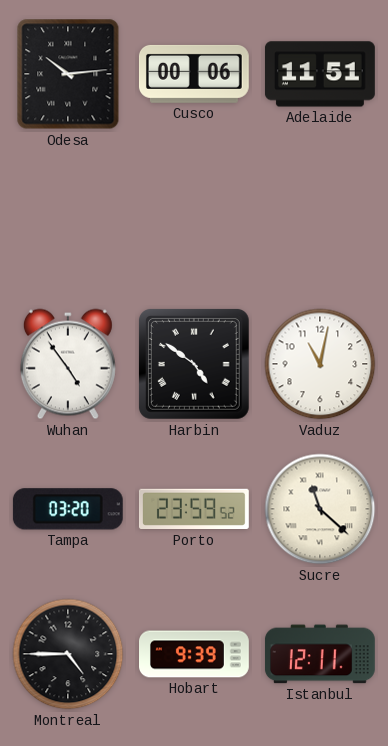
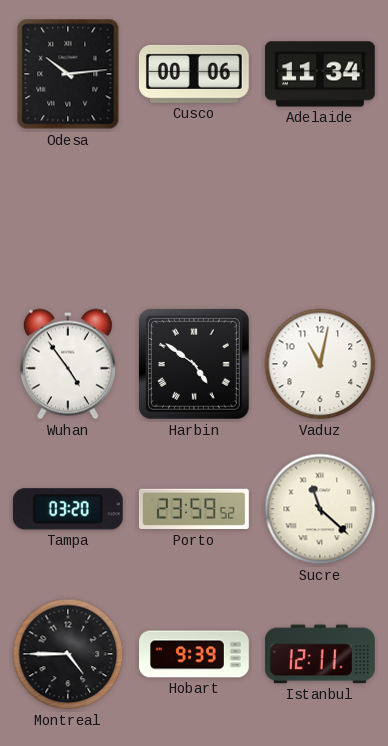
Adelaide: 11:51 -> 11:34
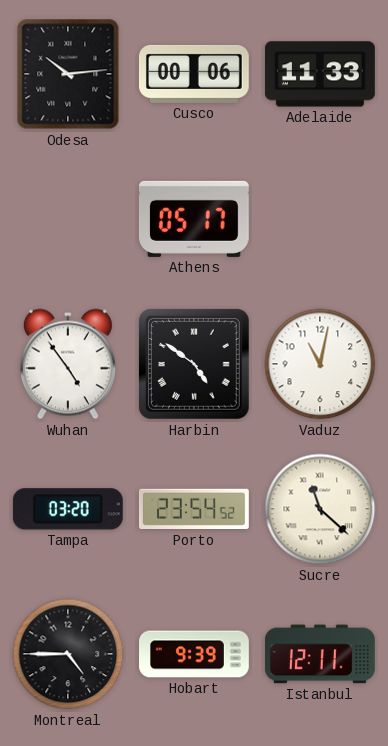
Adelaide: 11:34 -> 11:33
Athens: none -> 05:17
Porto: 23:59 -> 23:54
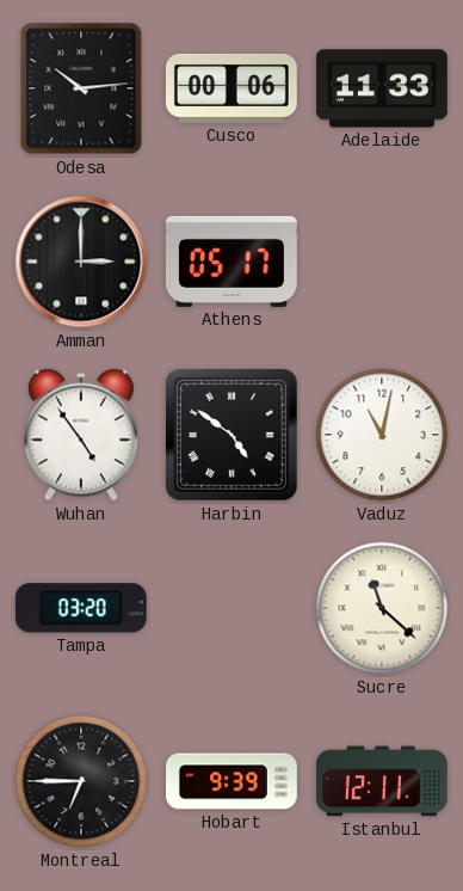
Amman: none -> 3:00
Porto: 23:54 -> none
Montreal: 4:45 -> 6:45
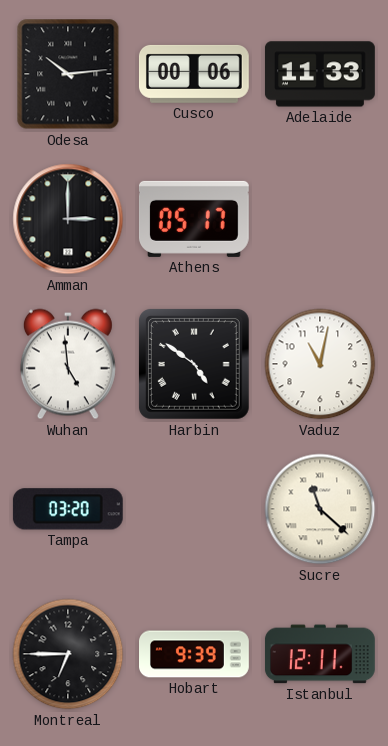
Wuhan: 4:54 -> 4:59
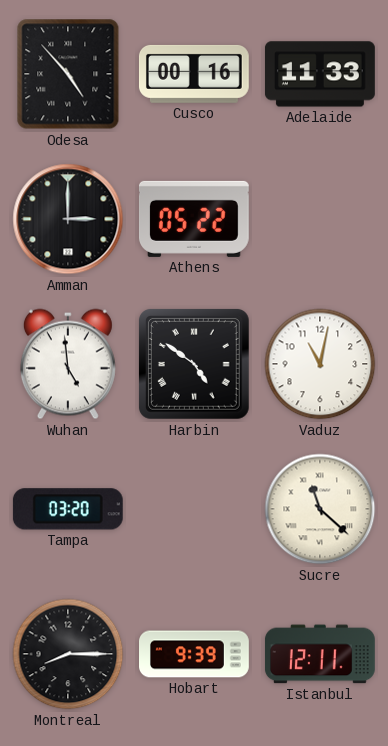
Odesa: 10:14 -> 4:53
Cusco: 00:06 -> 00:16
Athens: 05:17 -> 05:22
Montreal: 6:45 -> 8:15
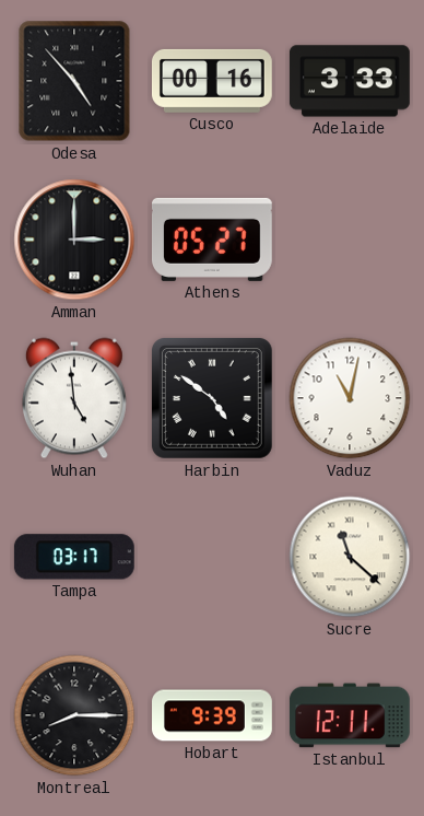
Adelaide: 11:33 -> 3:33
Athens: 05:22 -> 05:27
Tampa: 03:20 -> 03:17
